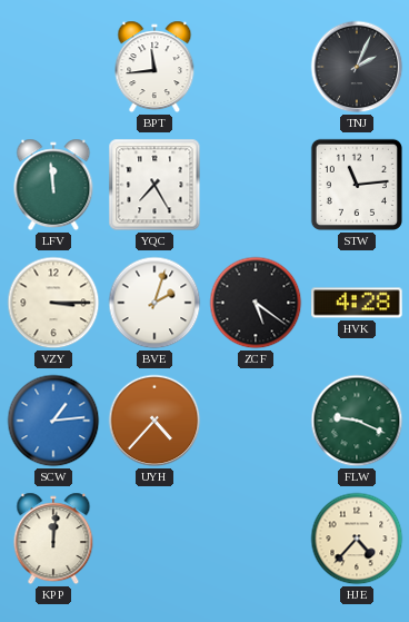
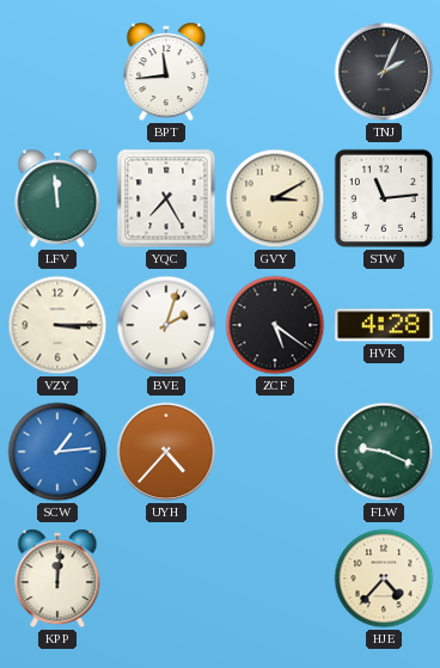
GVY: none -> 3:10
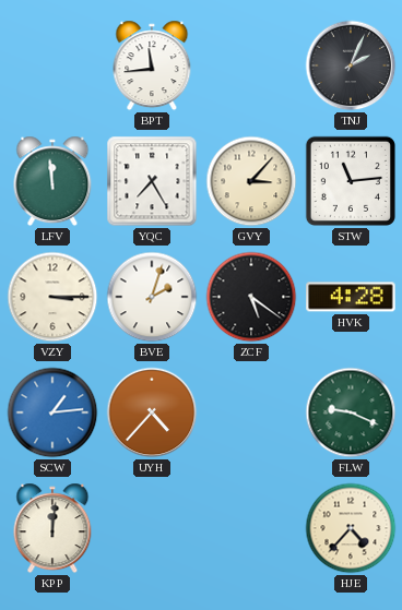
GVY: 3:10 -> 3:07
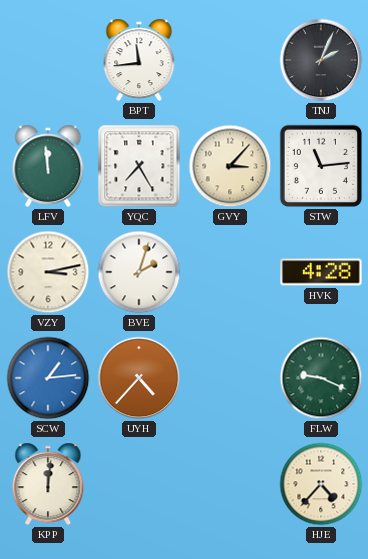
VZY: 3:15 -> 3:13
ZCF: 5:21 -> none
